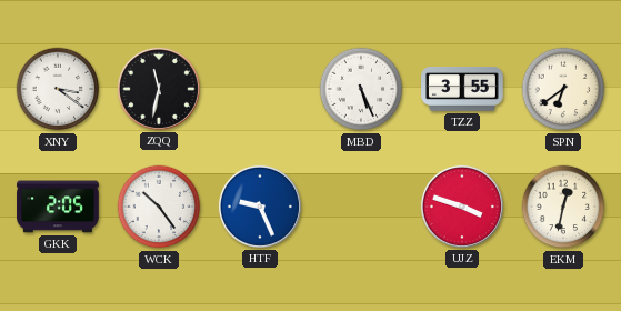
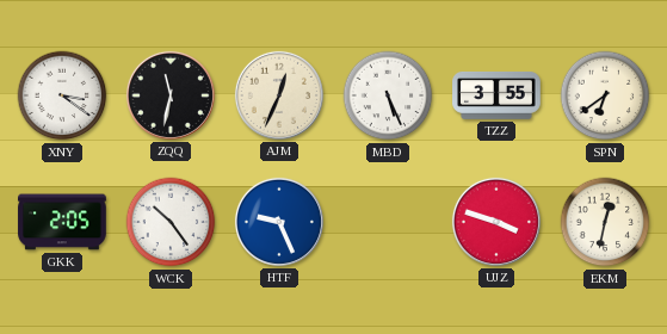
AJM: none -> 12:34
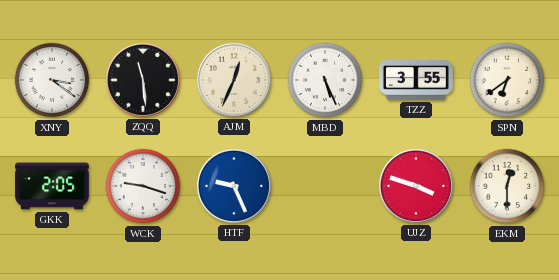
ZQQ: 11:32 -> 11:29
WCK: 10:24 -> 9:18
EKM: 12:32 -> 12:30
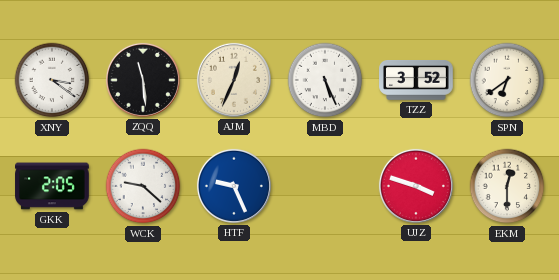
TZZ: 3:55 -> 3:52
WCK: 9:18 -> 9:22
